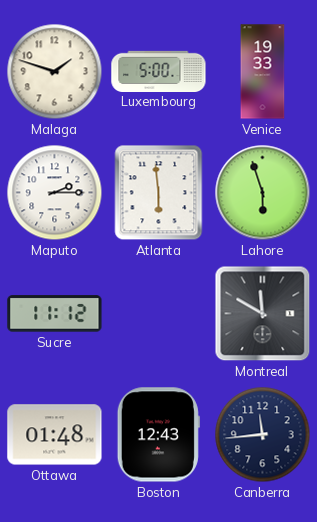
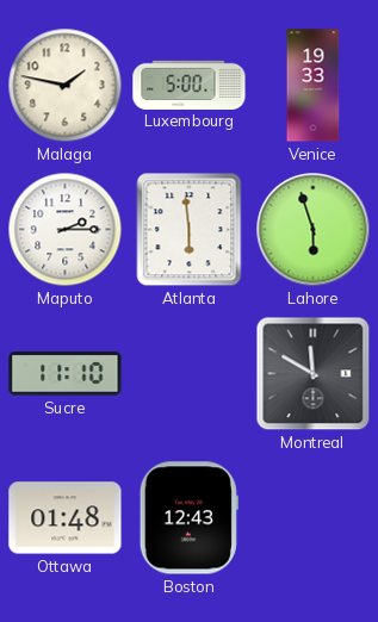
Malaga: 1:48 -> 1:47
Sucre: 11:12 -> 11:10
Canberra: 11:44 -> none
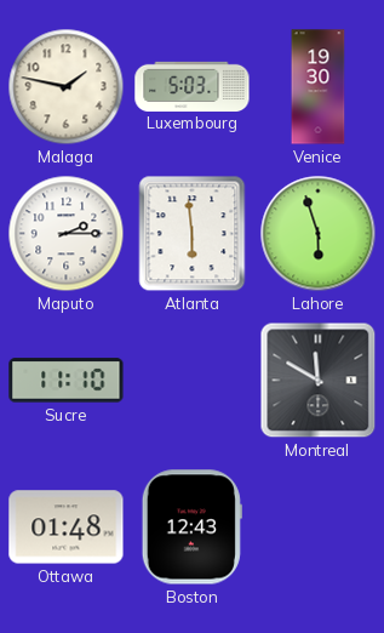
Luxembourg: 5:00 -> 5:03
Venice: 19:33 -> 19:30
